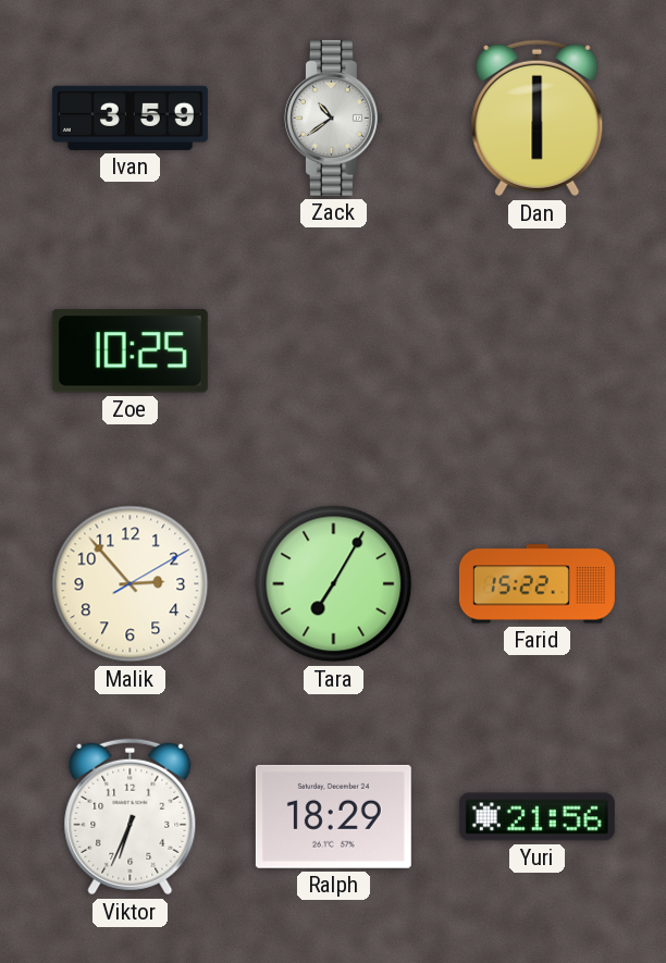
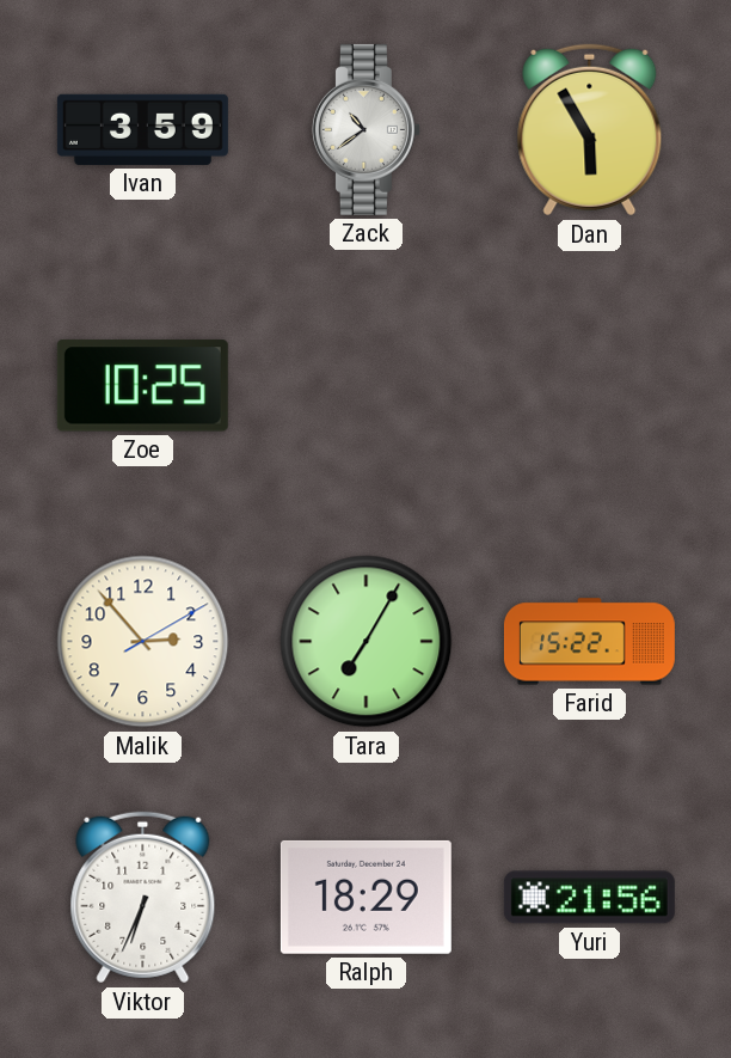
Dan: 6:00 -> 5:55
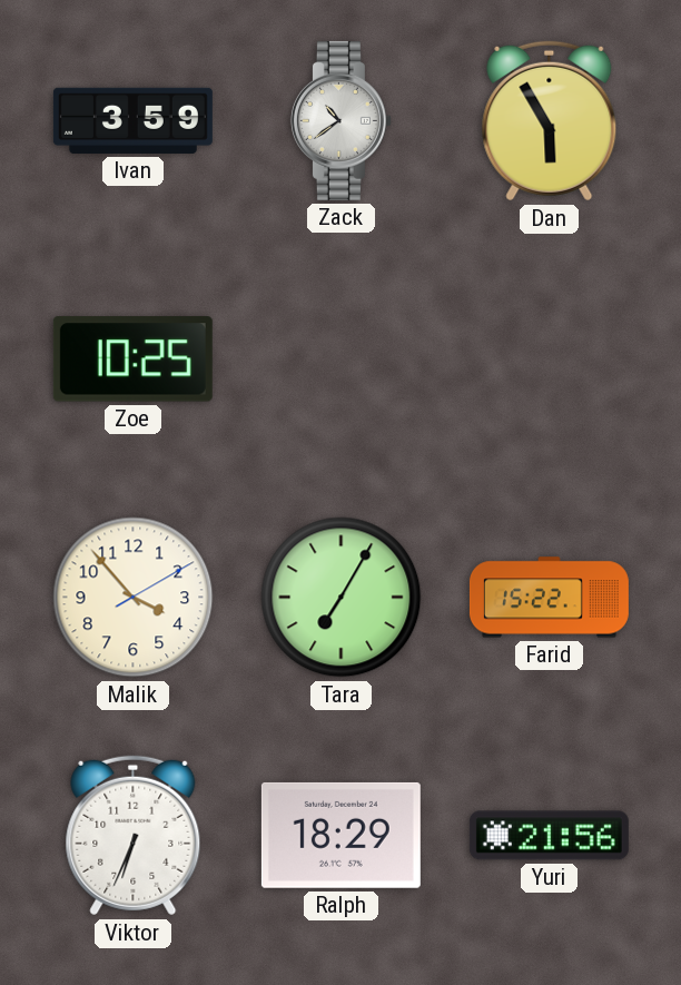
Malik: 2:53 -> 3:53
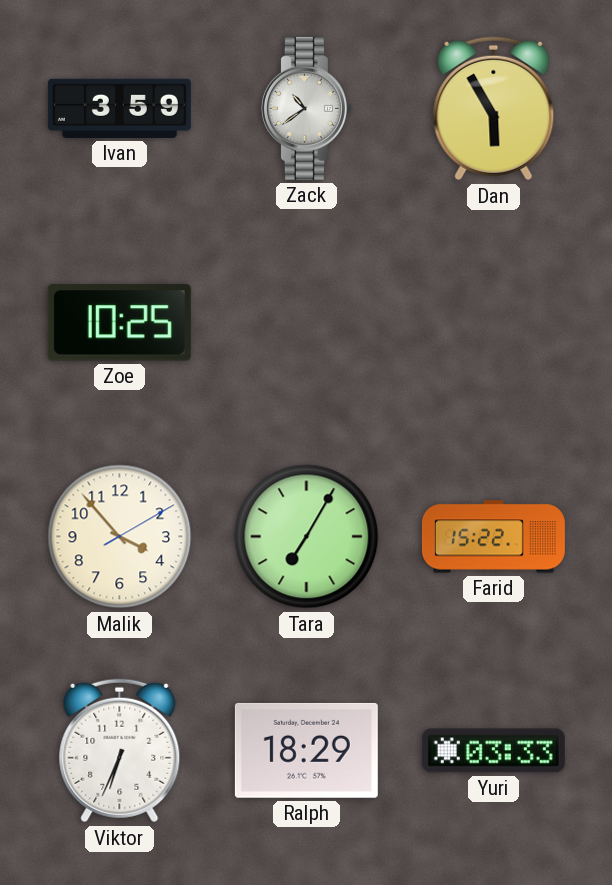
Yuri: 21:56 -> 03:33
